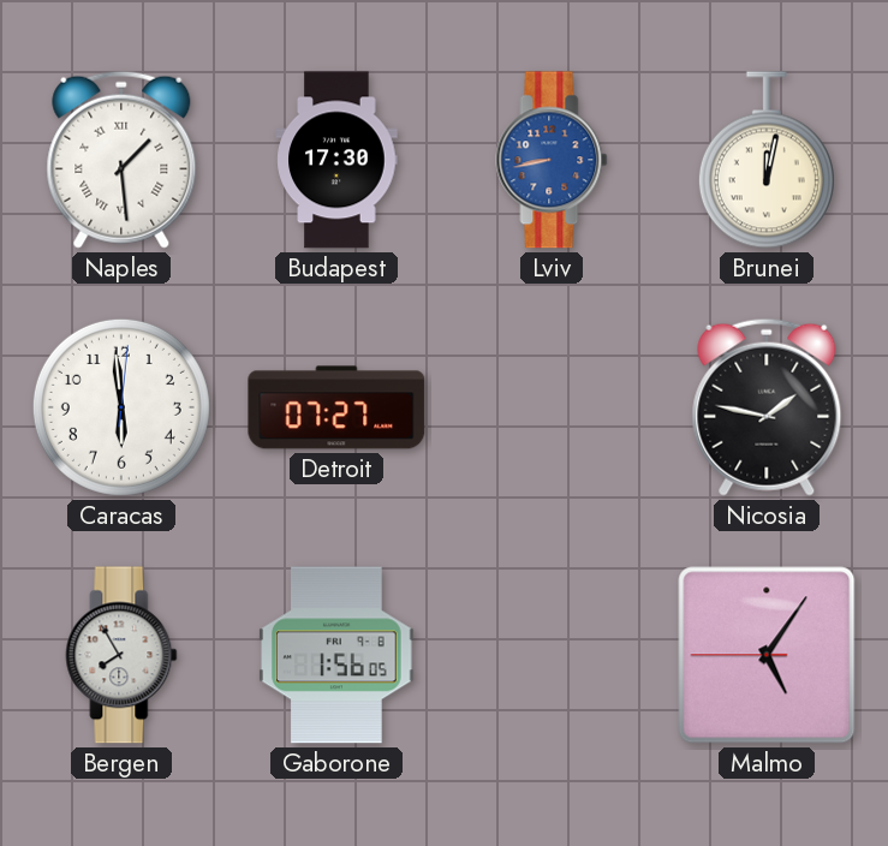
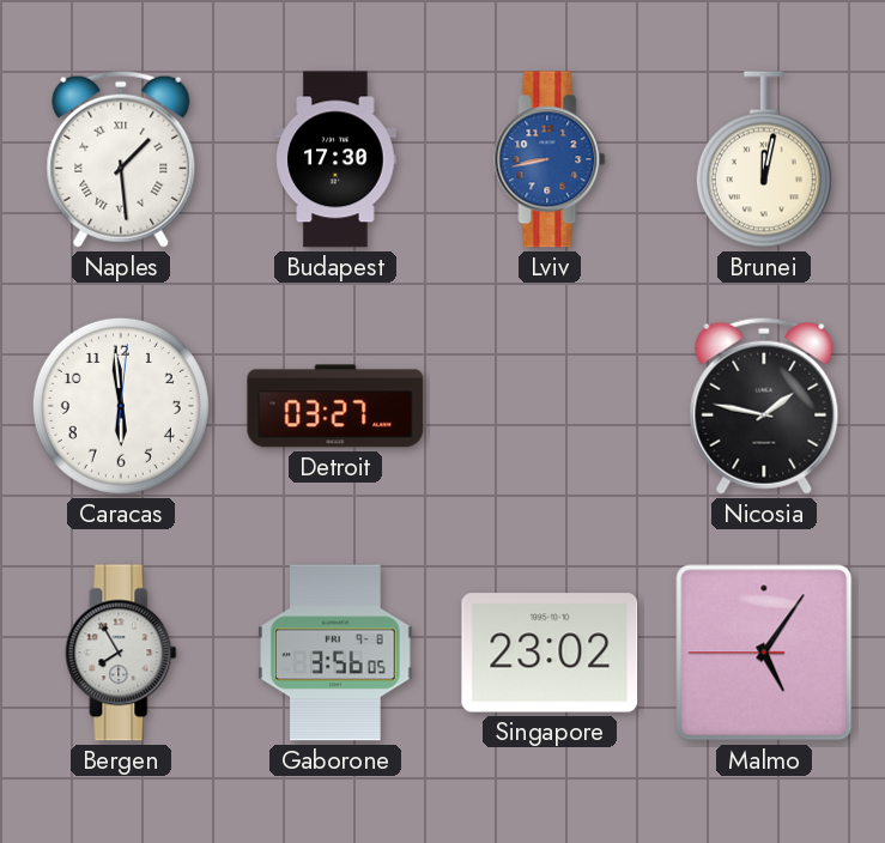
Detroit: 07:27 -> 03:27
Gaborone: 1:56 -> 3:56
Singapore: none -> 23:02
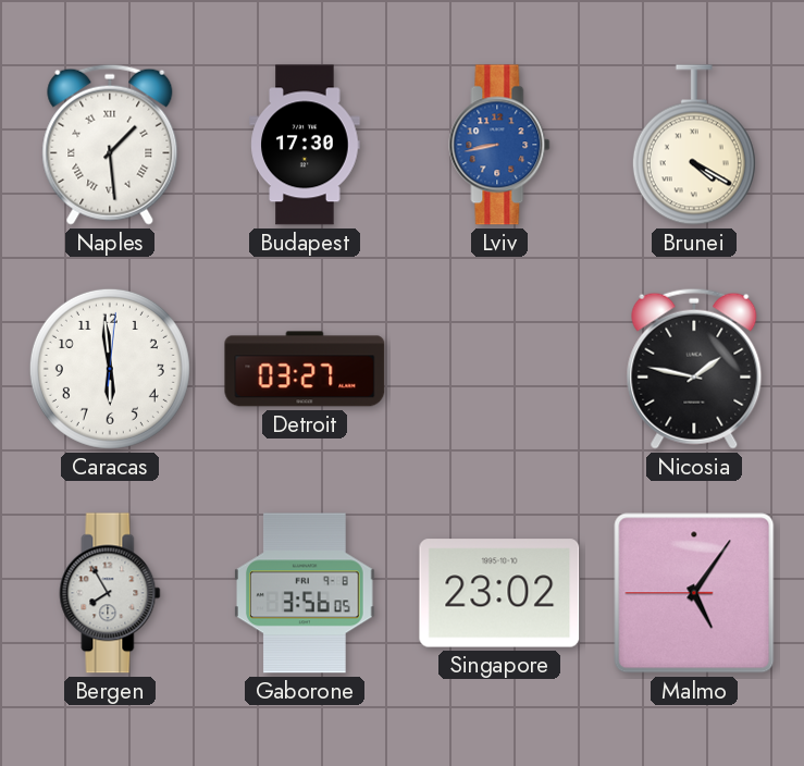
Brunei: 12:02 -> 4:20
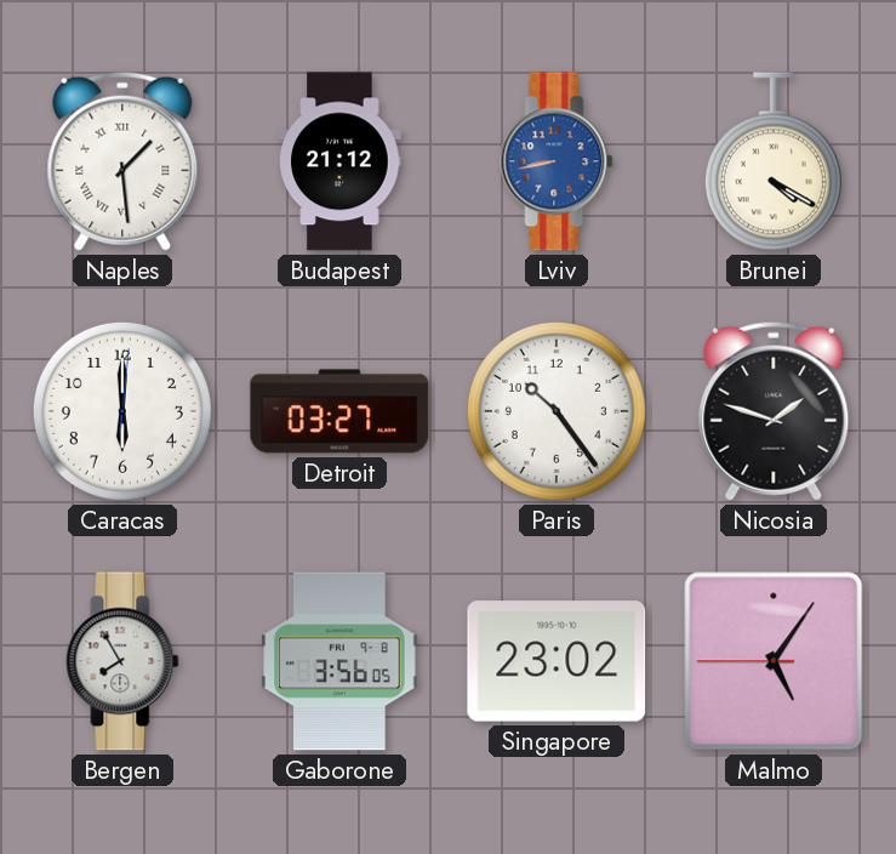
Budapest: 17:30 -> 21:12
Caracas: 5:59 -> 6:00
Paris: none -> 10:24
Nicosia: 1:47 -> 1:48
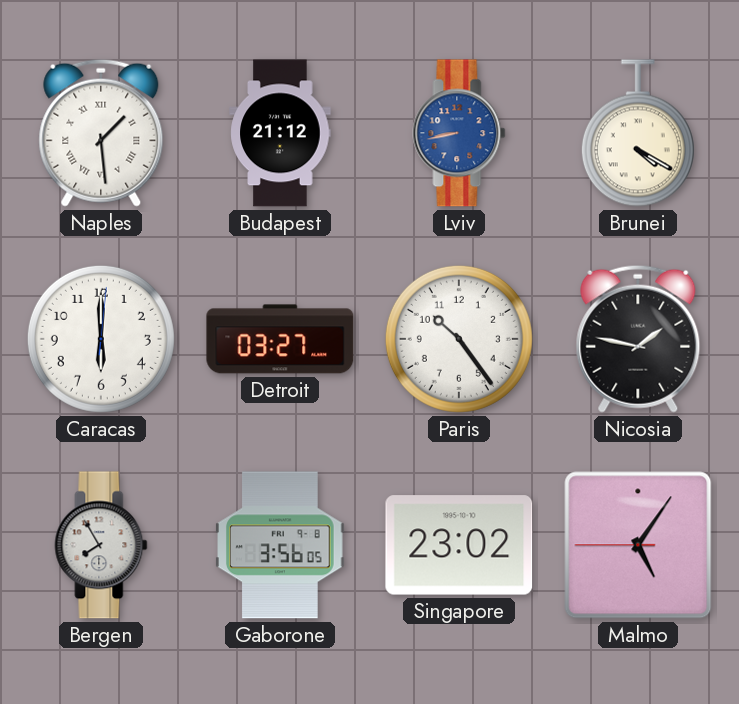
Nicosia: 1:48 -> 1:47
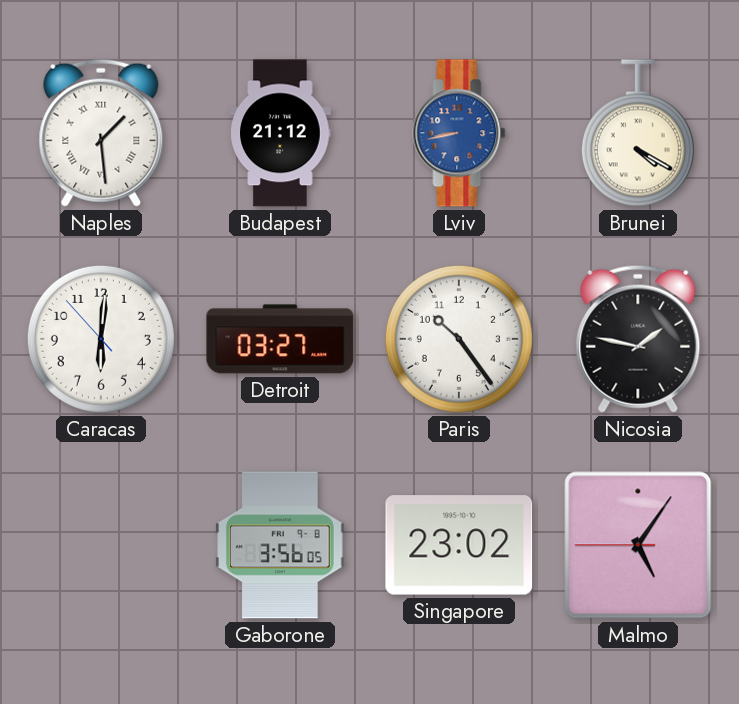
Caracas: 6:00:01 -> 6:00:53
Bergen: 7:55 -> none
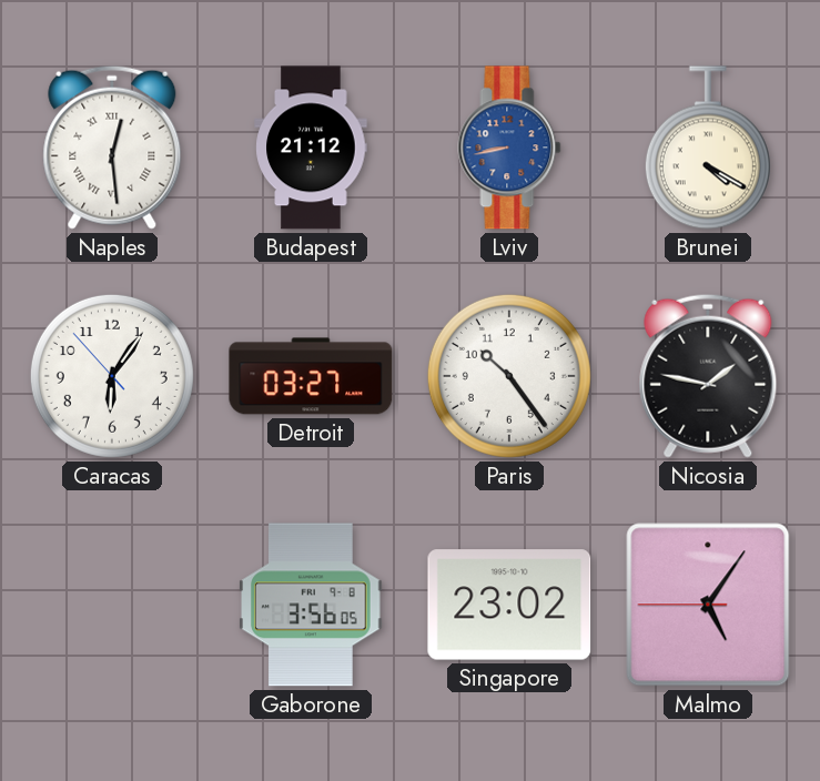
Naples: 1:29 -> 12:29
Caracas: 6:00 -> 6:05
